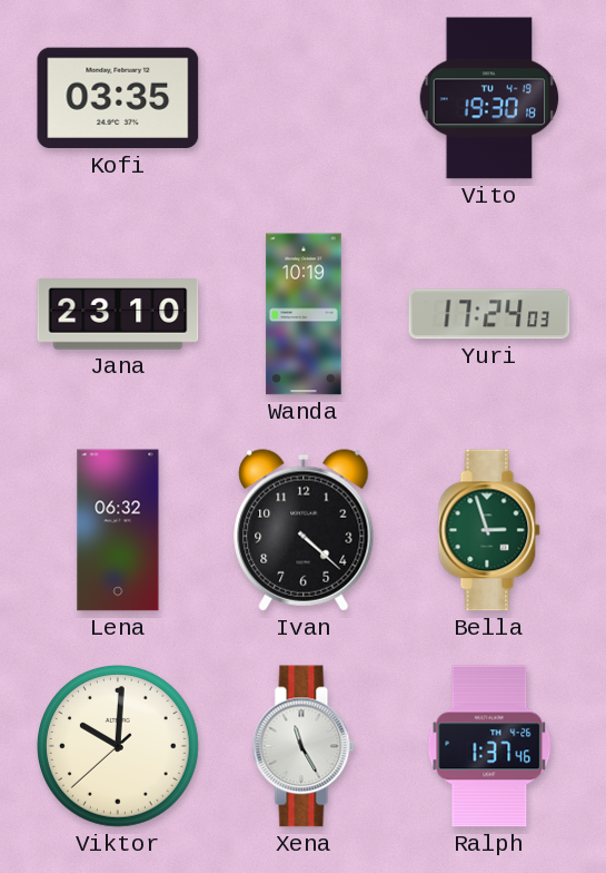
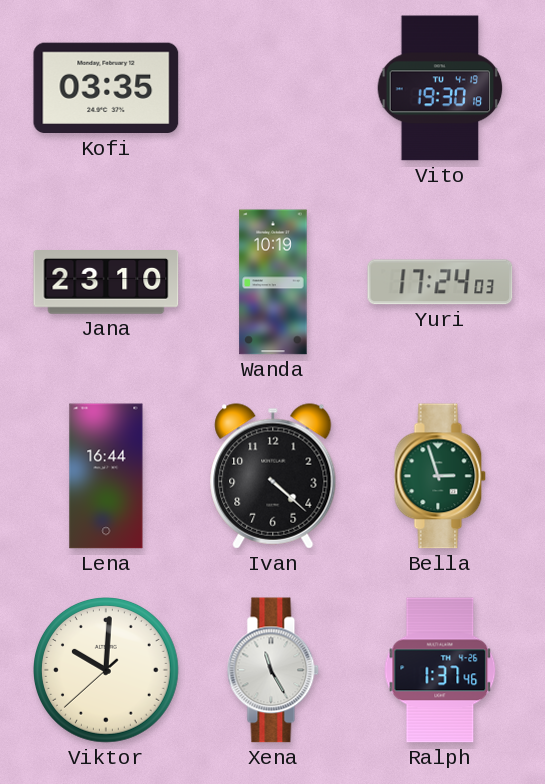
Lena: 06:32 -> 16:44
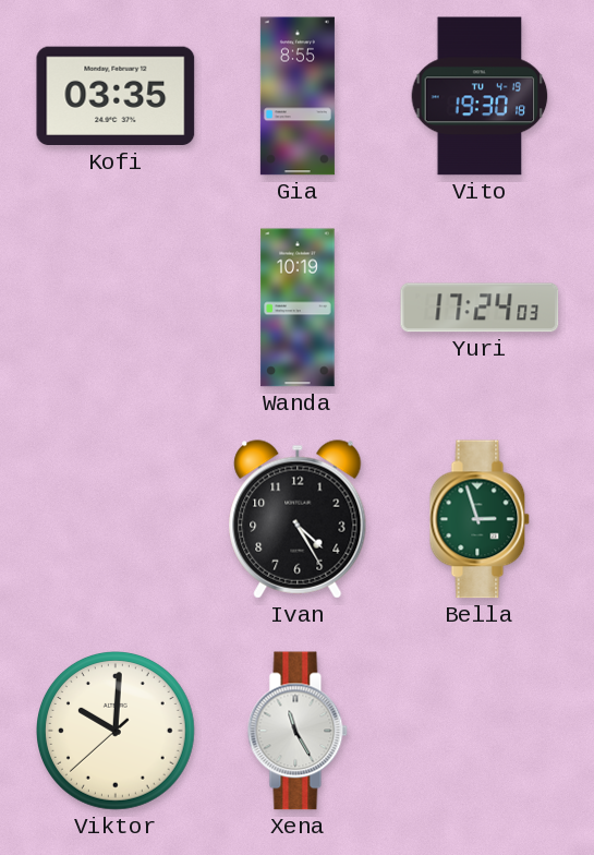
Gia: none -> 8:55
Jana: 23:10 -> none
Lena: 16:44 -> none
Ivan: 4:22 -> 4:25
Ralph: 1:37 -> none
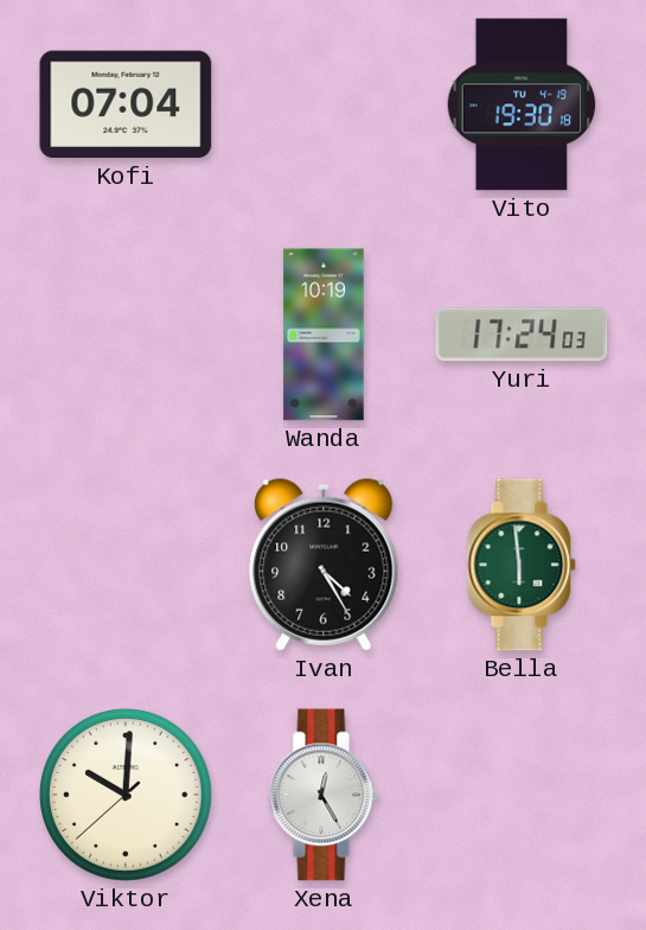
Kofi: 03:35 -> 07:04
Gia: 8:55 -> none
Bella: 2:57 -> 5:59
Xena: 11:25 -> 12:25
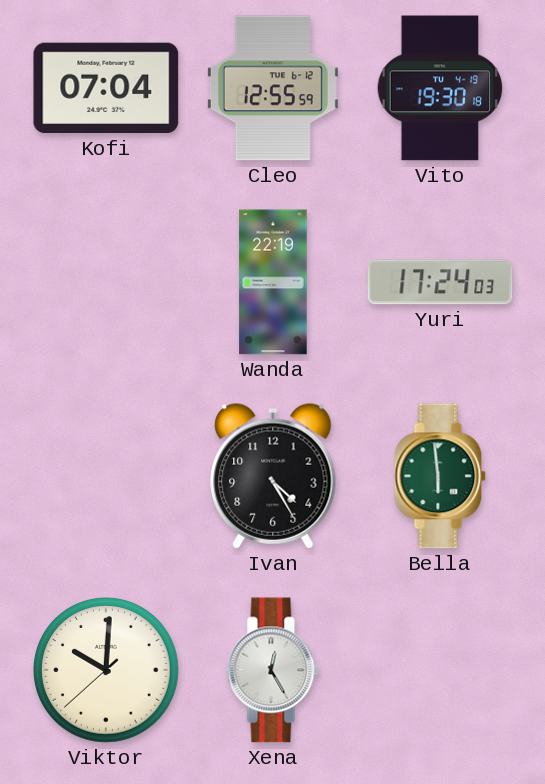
Cleo: none -> 12:55
Wanda: 10:19 -> 22:19
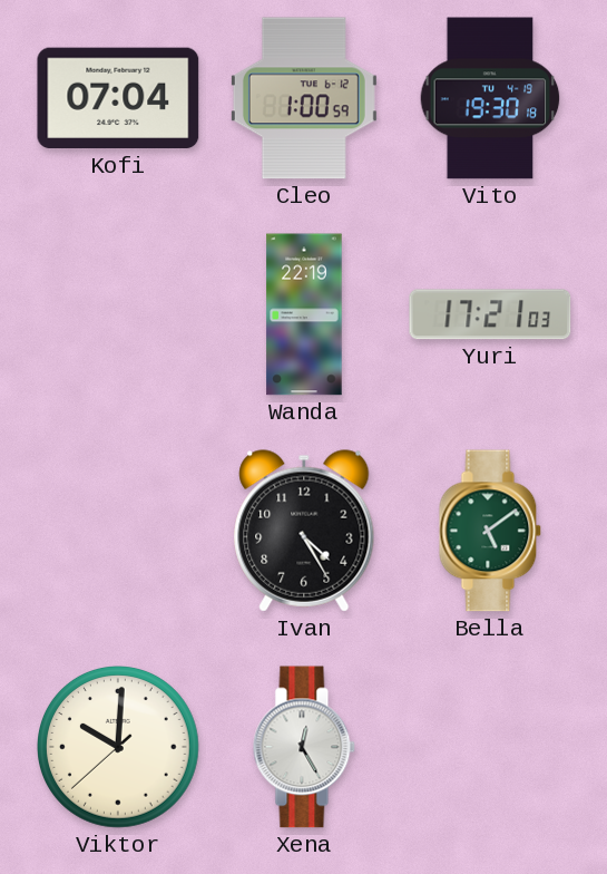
Cleo: 12:55 -> 1:00
Yuri: 17:24 -> 17:21
Bella: 5:59 -> 5:09
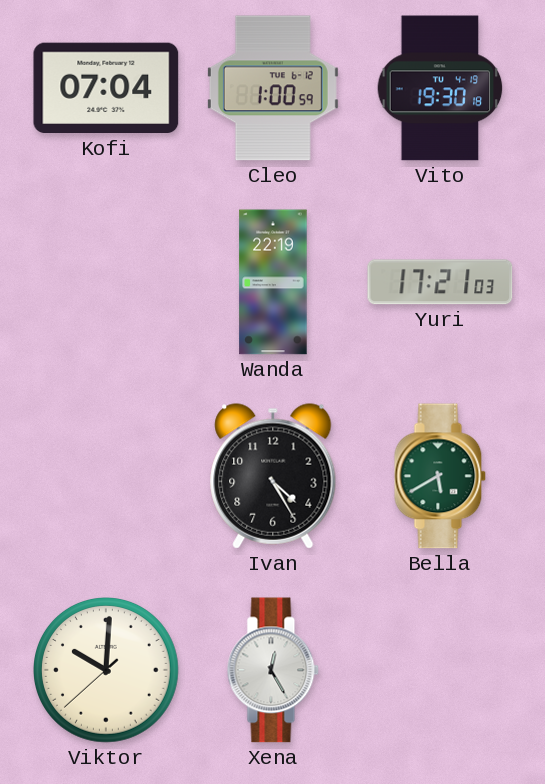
Bella: 5:09 -> 5:40
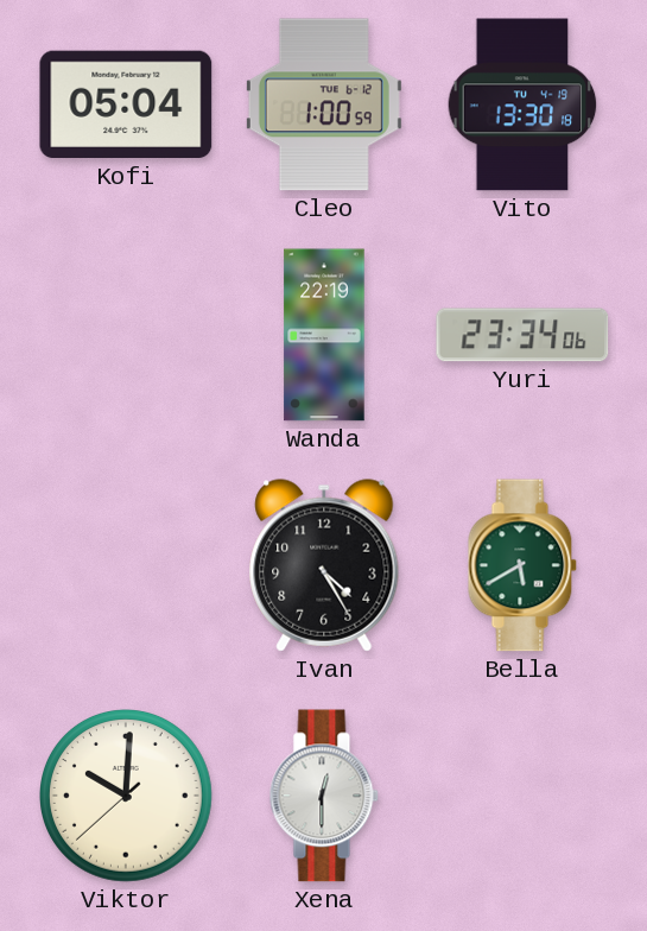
Kofi: 07:04 -> 05:04
Vito: 19:30 -> 13:30
Yuri: 17:21 -> 23:34
Xena: 12:25 -> 12:30
